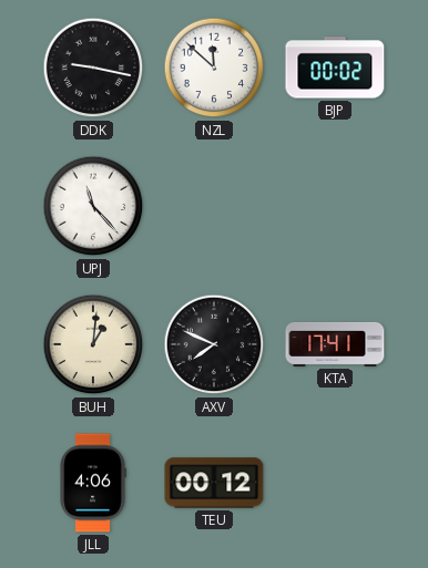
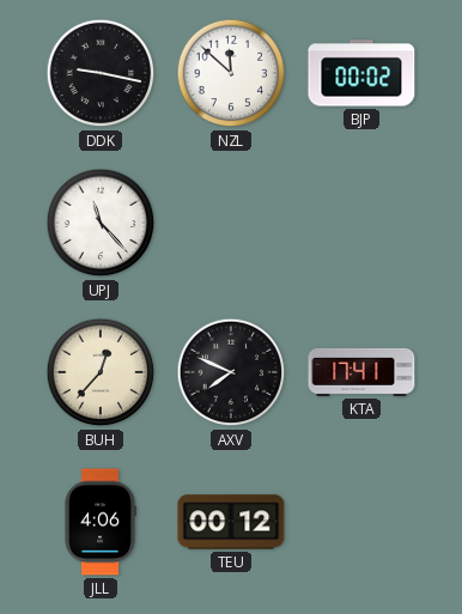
BUH: 1:01 -> 12:37
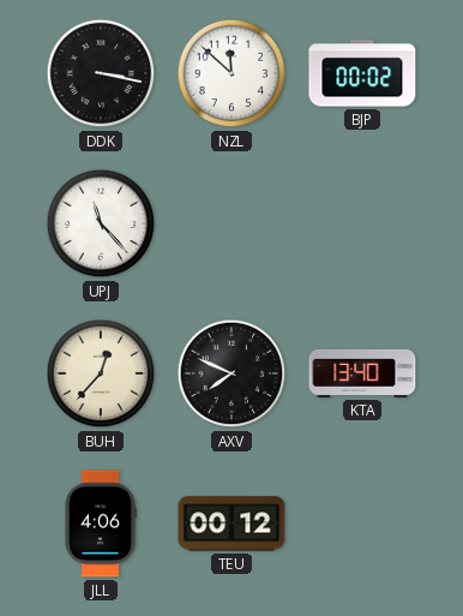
DDK: 9:17 -> 3:17
KTA: 17:41 -> 13:40
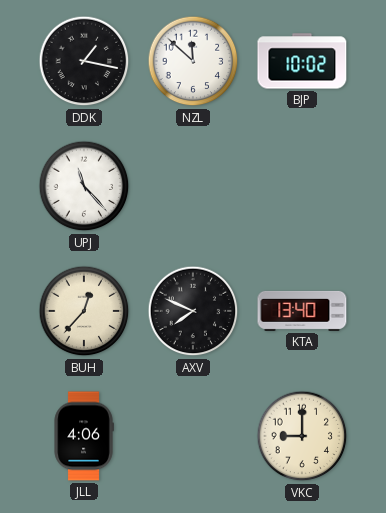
DDK: 3:17 -> 1:17
BJP: 00:02 -> 10:02
TEU: 00:12 -> none
VKC: none -> 9:00
